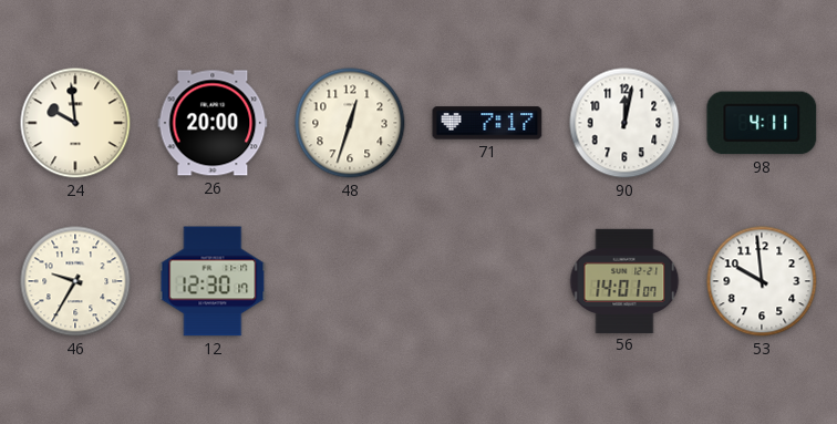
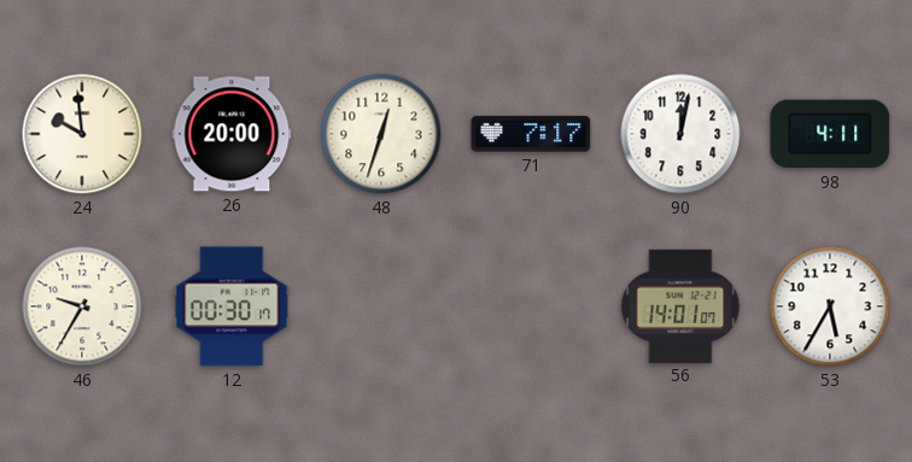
12: 12:30 -> 00:30
53: 9:59 -> 5:35
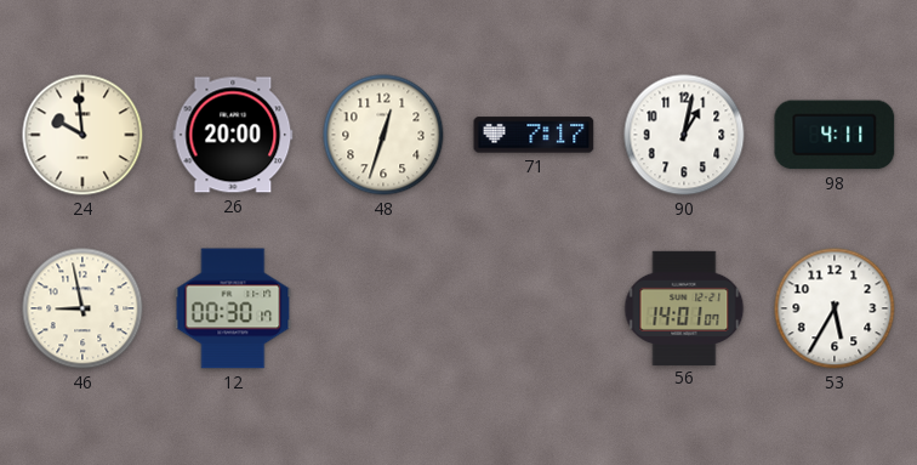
90: 12:02 -> 1:02
46: 9:35 -> 8:58
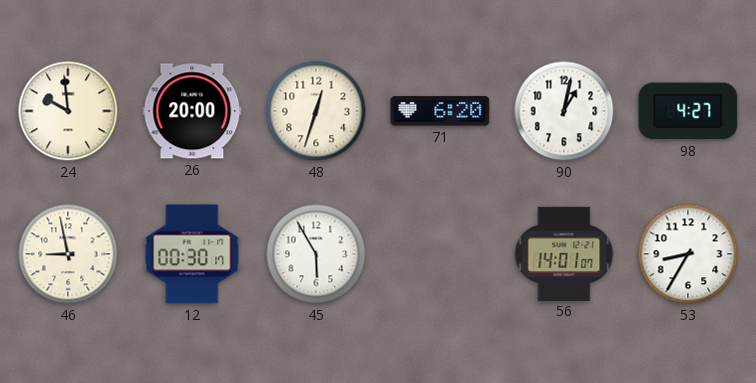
71: 7:17 -> 6:20
98: 4:11 -> 4:27
45: none -> 5:55
53: 5:35 -> 8:35
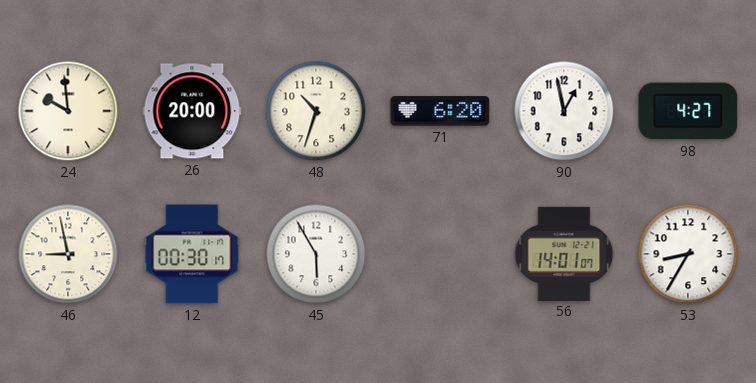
48: 12:33 -> 10:33
90: 1:02 -> 12:58
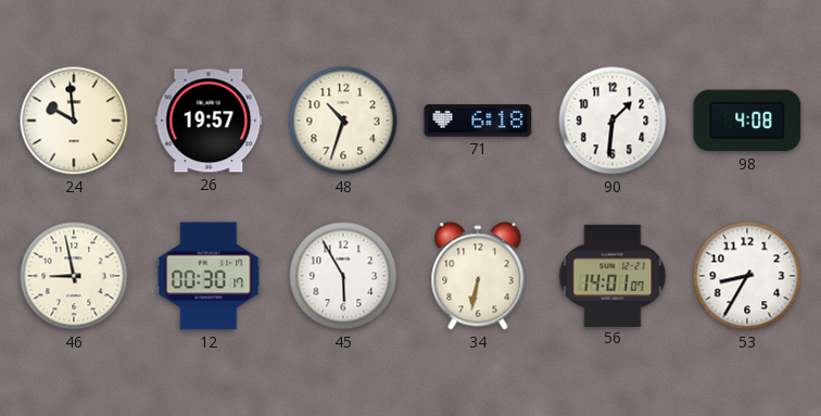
26: 20:00 -> 19:57
71: 6:20 -> 6:18
90: 12:58 -> 1:31
98: 4:27 -> 4:08
34: none -> 6:32
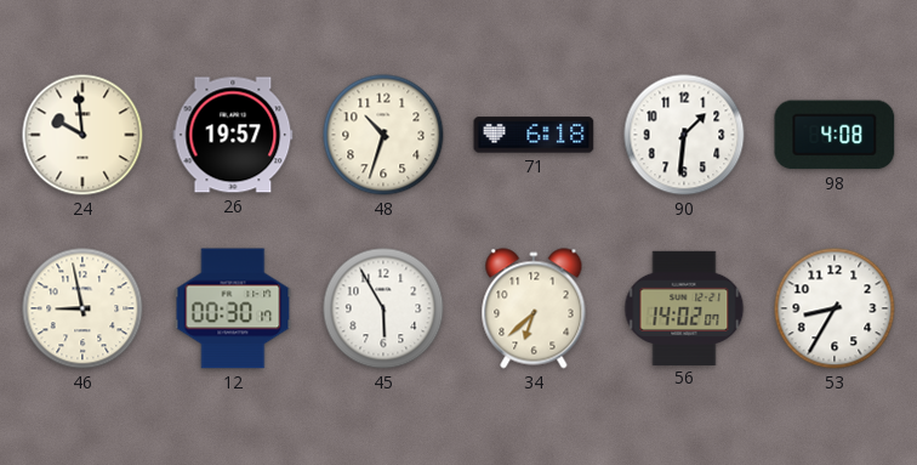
34: 6:32 -> 6:38
56: 14:01 -> 14:02
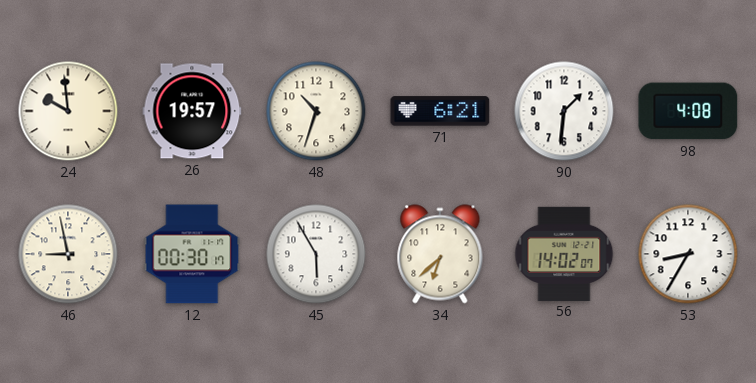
71: 6:18 -> 6:21
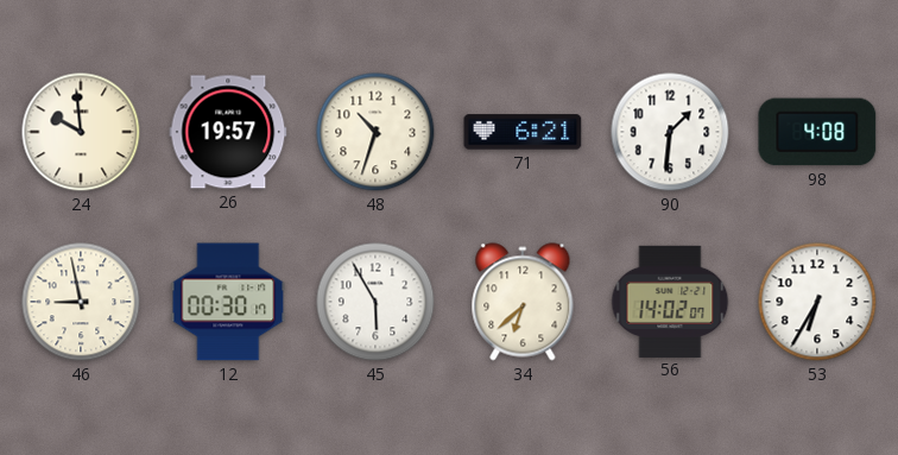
53: 8:35 -> 6:35
